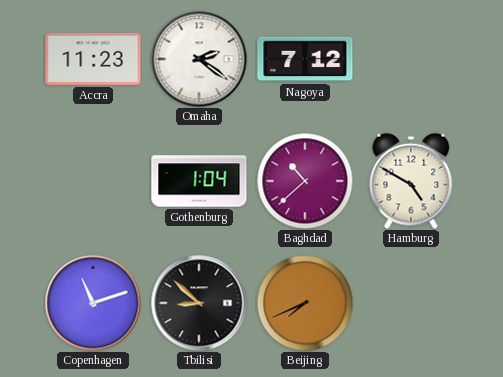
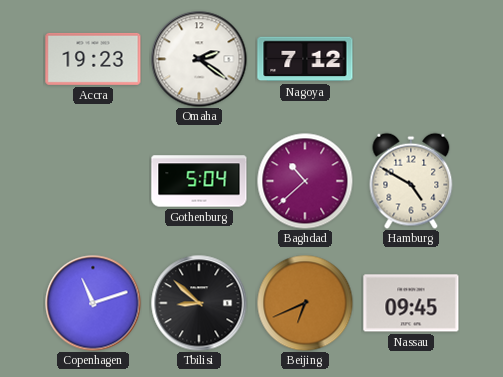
Accra: 11:23 -> 19:23
Gothenburg: 1:04 -> 5:04
Beijing: 7:41 -> 6:41
Nassau: none -> 09:45
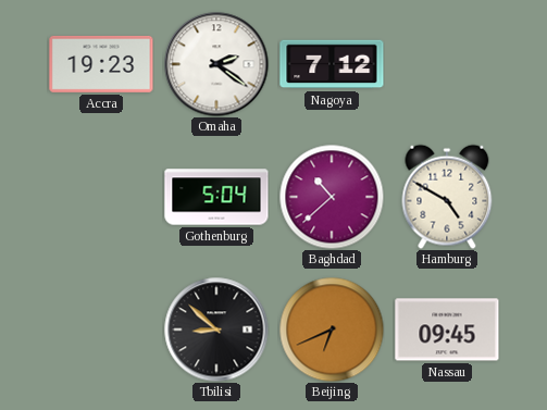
Copenhagen: 11:12 -> none
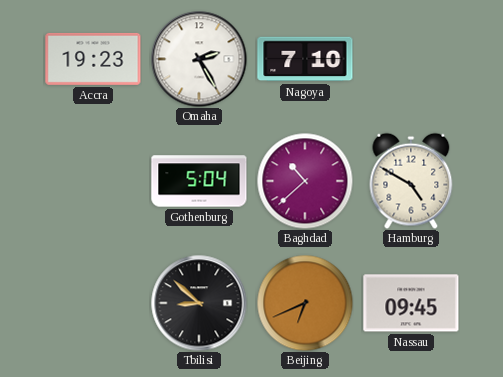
Omaha: 2:21 -> 2:25
Nagoya: 7:12 -> 7:10
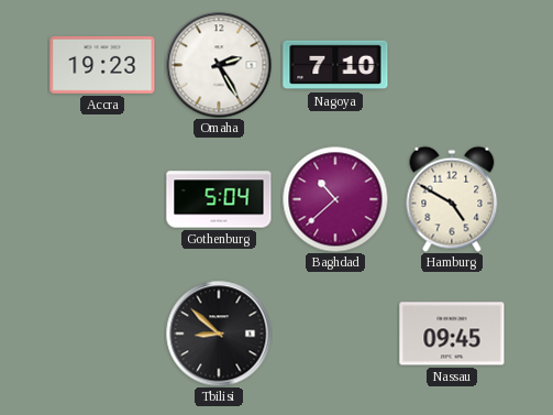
Beijing: 6:41 -> none
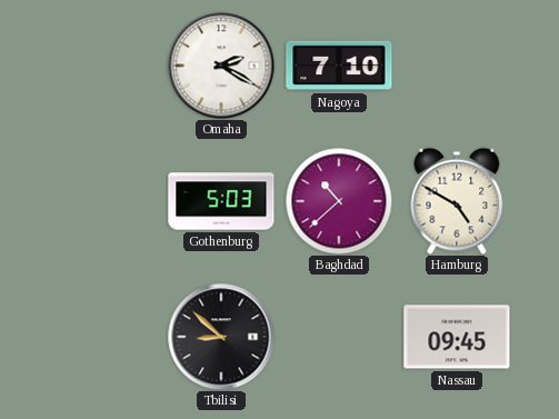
Accra: 19:23 -> none
Omaha: 2:25 -> 2:20
Gothenburg: 5:04 -> 5:03
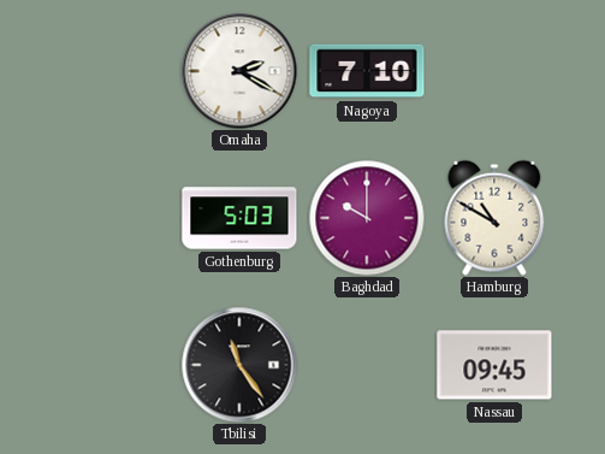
Baghdad: 10:38 -> 10:00
Hamburg: 4:50 -> 10:50
Tbilisi: 8:52 -> 11:24
